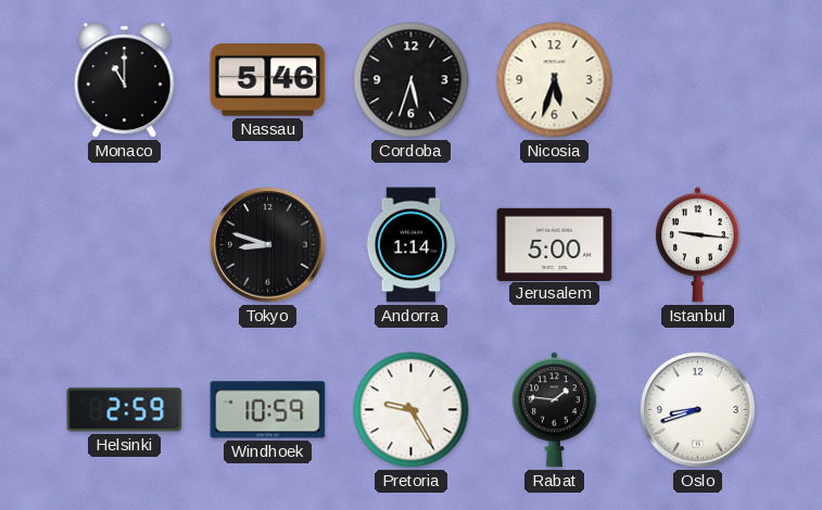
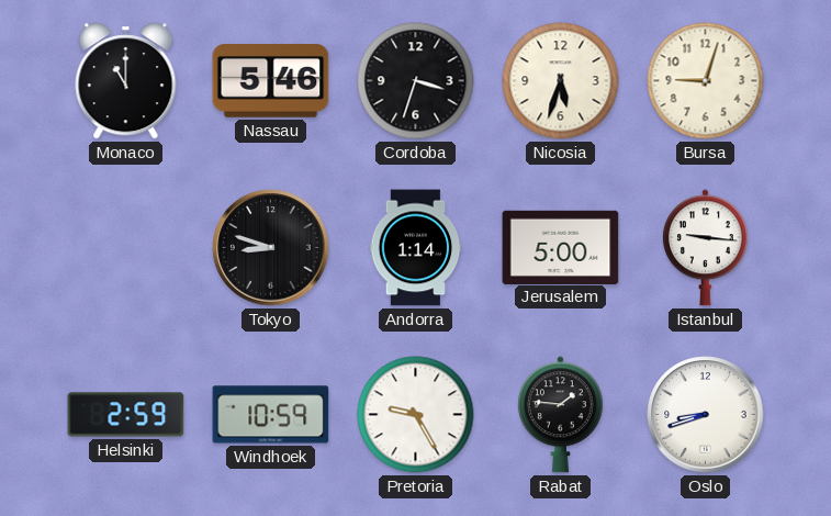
Cordoba: 5:33 -> 3:33
Bursa: none -> 9:03
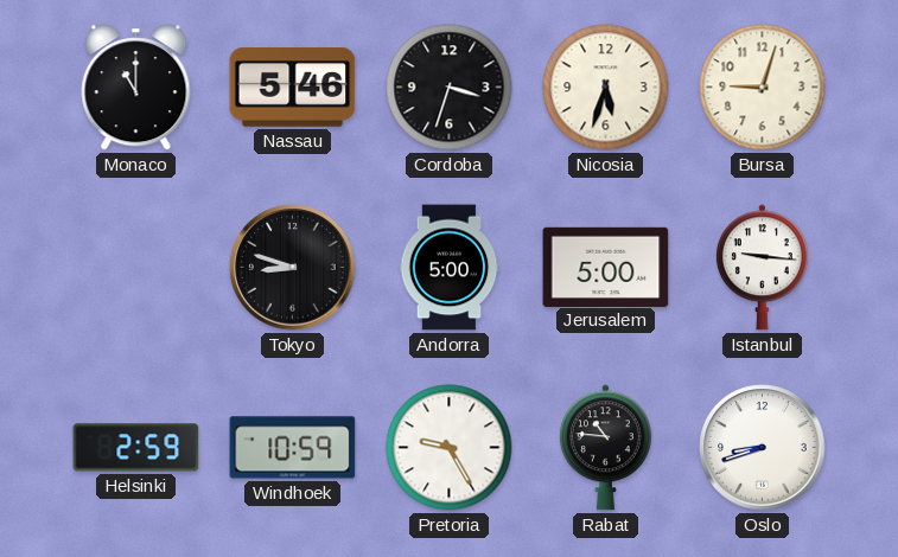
Andorra: 1:14 -> 5:00
Rabat: 1:46 -> 10:46
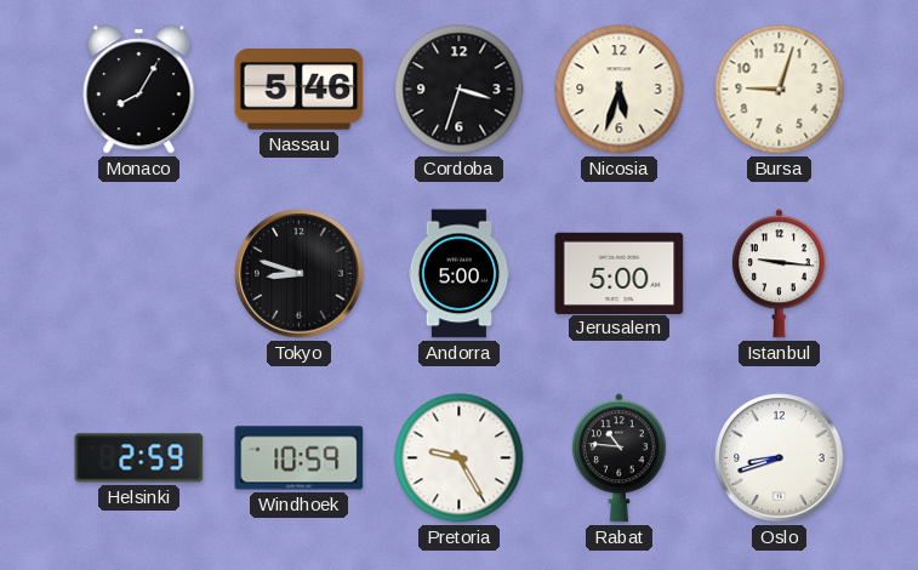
Monaco: 11:00 -> 8:05
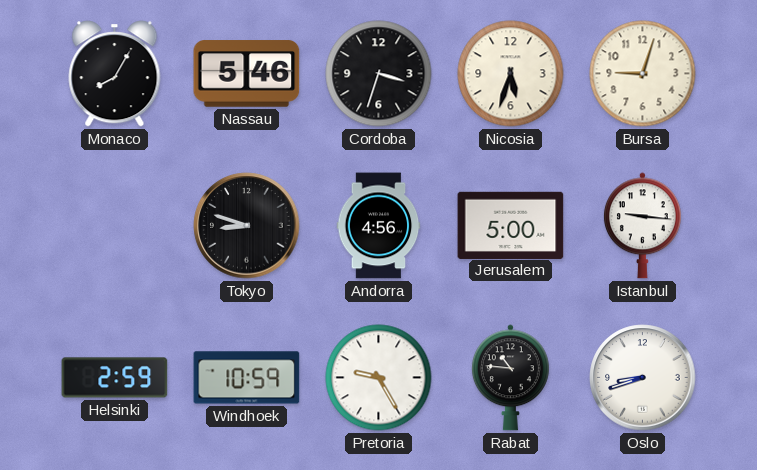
Andorra: 5:00 -> 4:56
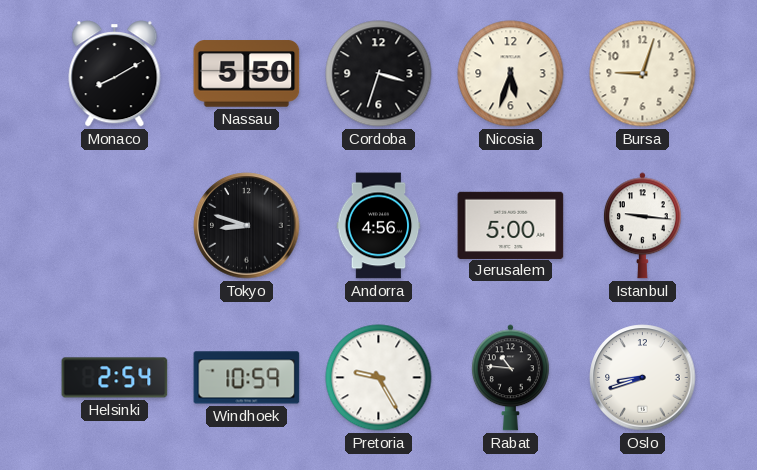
Monaco: 8:05 -> 8:10
Nassau: 5:46 -> 5:50
Helsinki: 2:59 -> 2:54
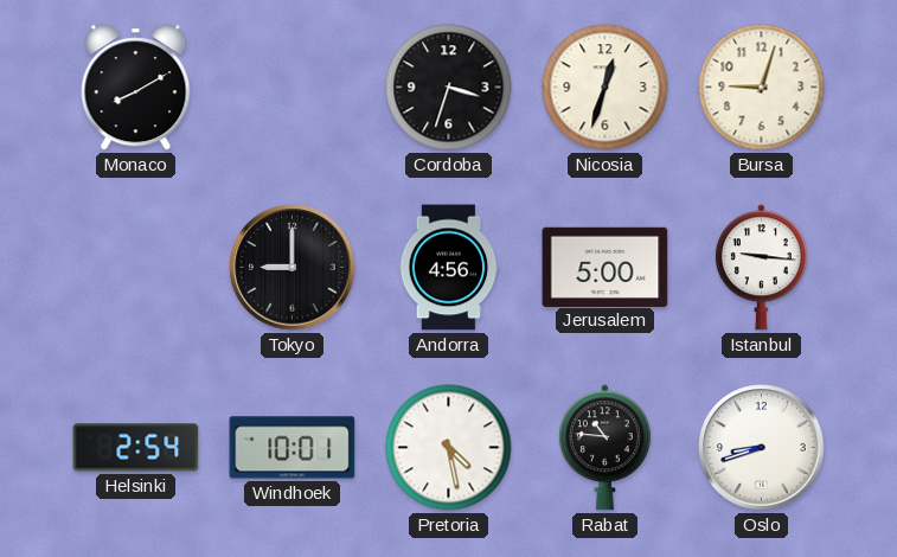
Nassau: 5:50 -> none
Nicosia: 5:33 -> 12:33
Tokyo: 8:48 -> 9:00
Windhoek: 10:59 -> 10:01
Pretoria: 9:25 -> 4:28
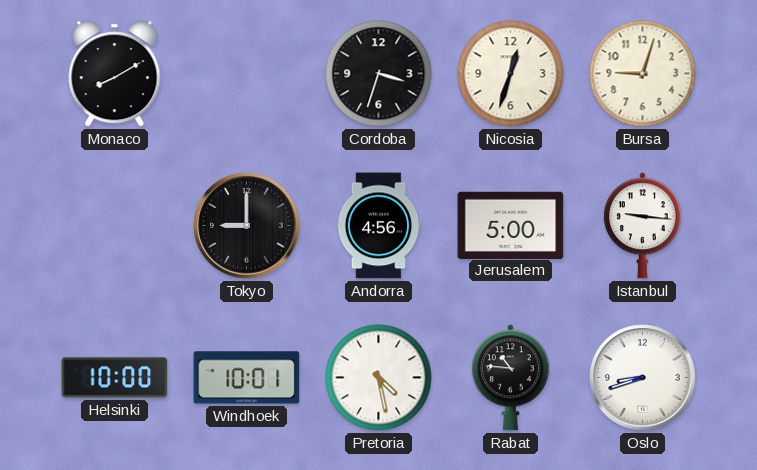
Helsinki: 2:54 -> 10:00
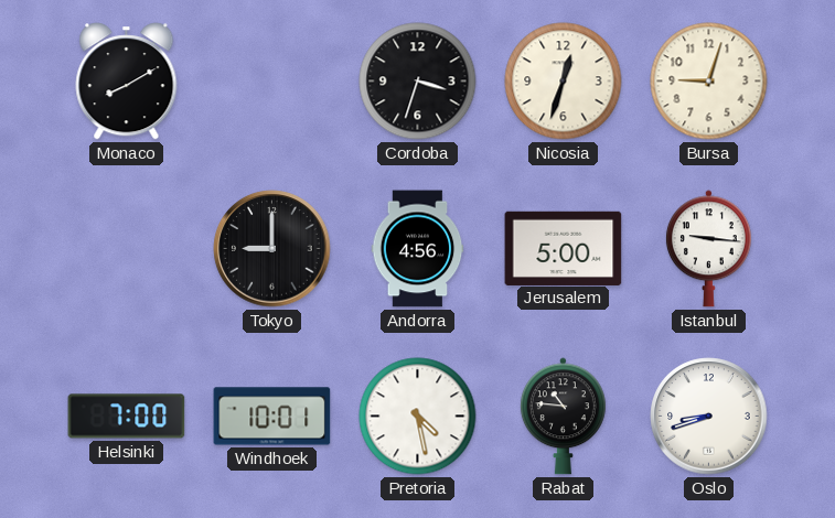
Helsinki: 10:00 -> 7:00
